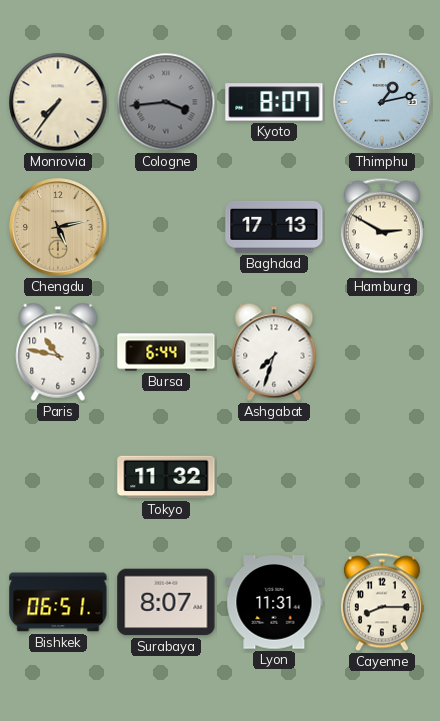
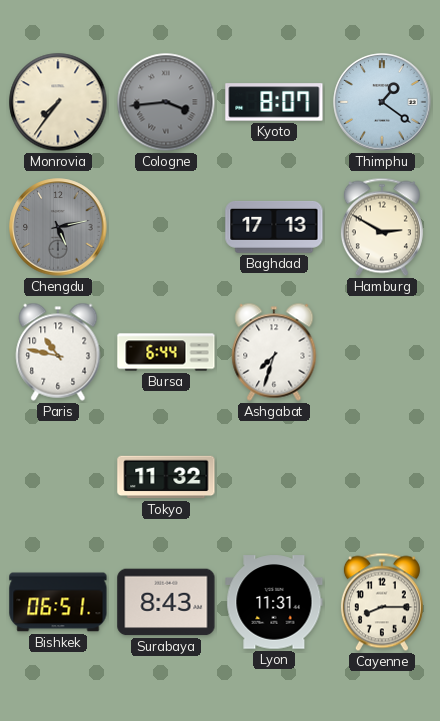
Thimphu: 1:13 -> 1:21
Chengdu dial: champagne -> grey
Surabaya: 8:07 -> 8:43
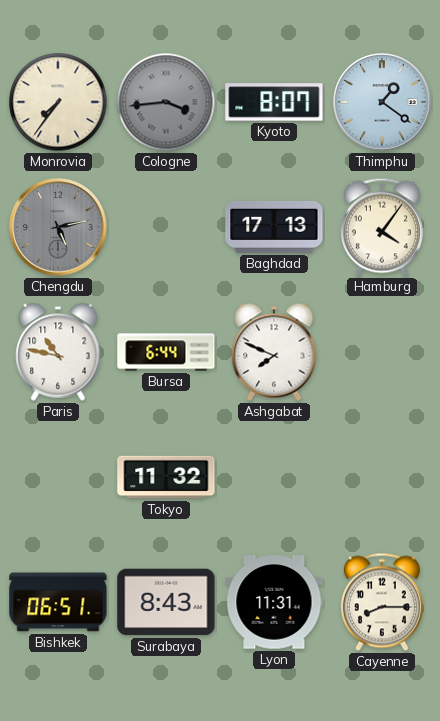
Hamburg: 2:50 -> 4:06
Ashgabat: 7:33 -> 7:49
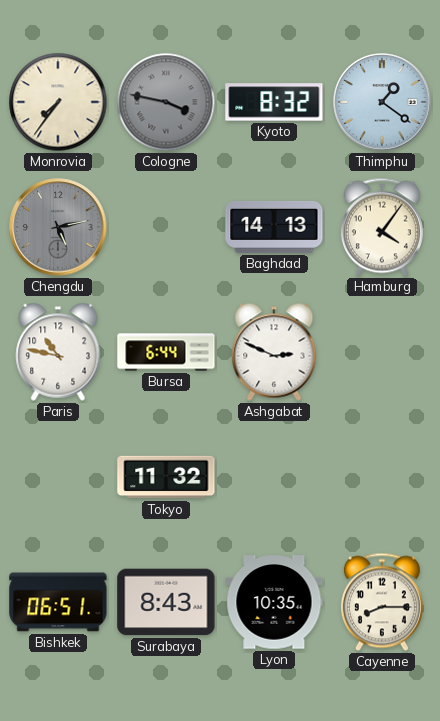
Cologne: 3:44 -> 3:47
Kyoto: 8:07 -> 8:32
Baghdad: 17:13 -> 14:13
Ashgabat: 7:49 -> 2:49
Lyon: 11:31 -> 10:35
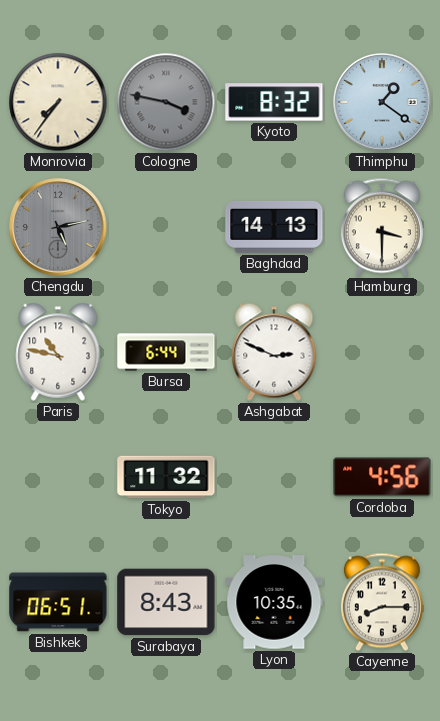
Hamburg: 4:06 -> 3:30
Cordoba: none -> 4:56
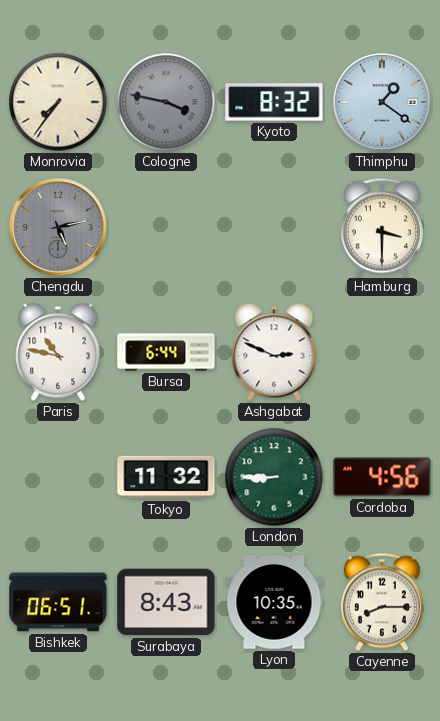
Baghdad: 14:13 -> none
London: none -> 8:45
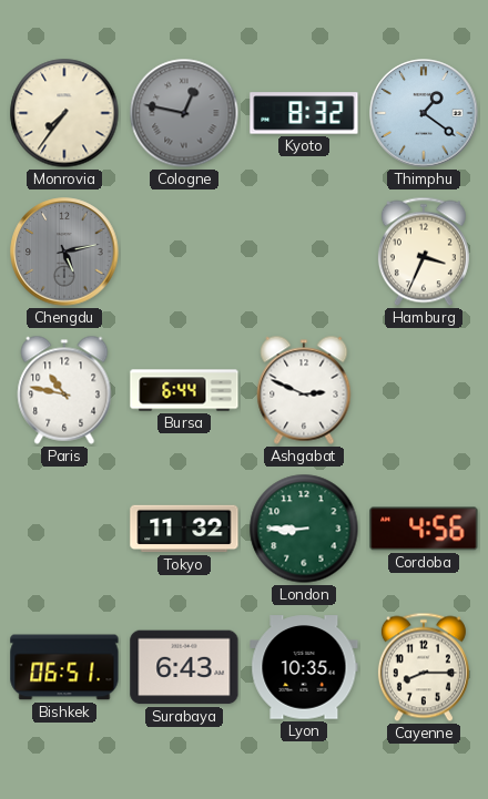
Cologne: 3:47 -> 12:47
Hamburg: 3:30 -> 3:34
Surabaya: 8:43 -> 6:43
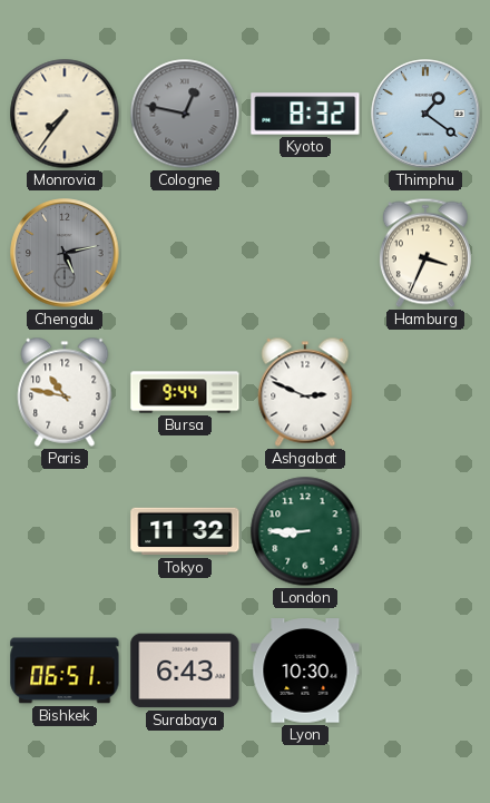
Bursa: 6:44 -> 9:44
Cordoba: 4:56 -> none
Lyon: 10:35 -> 10:30
Cayenne: 8:15 -> none
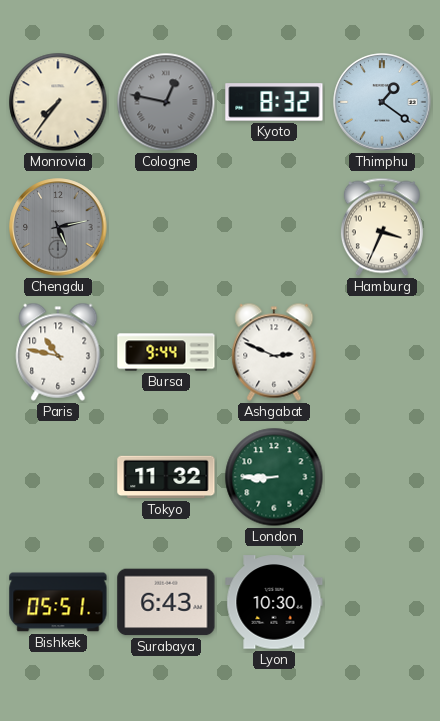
Bishkek: 06:51 -> 05:51
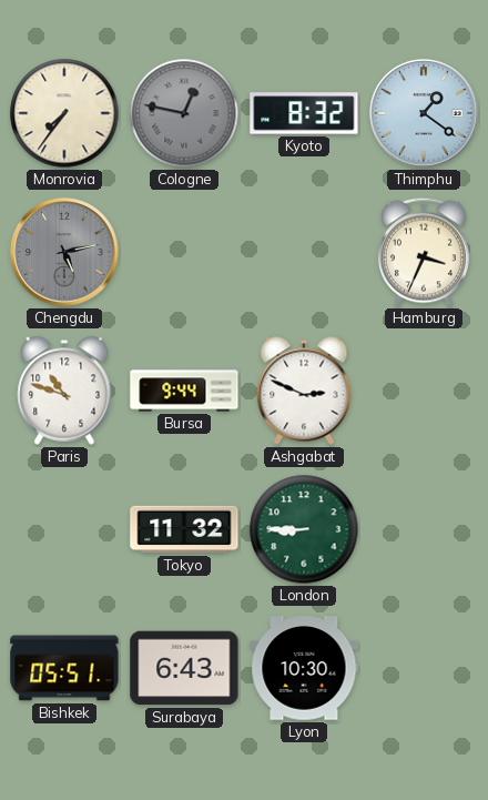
Paris: 10:47 -> 10:48
